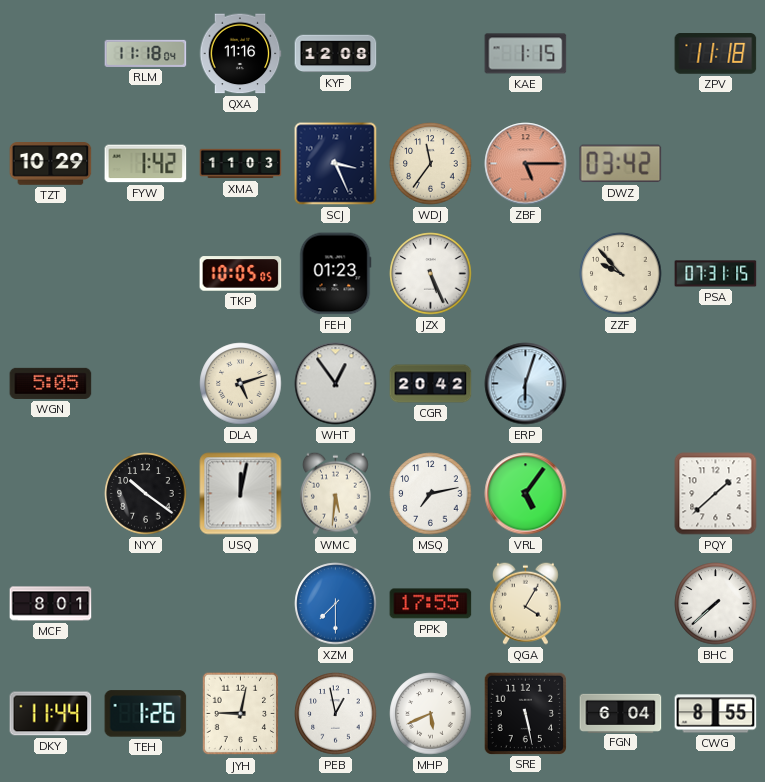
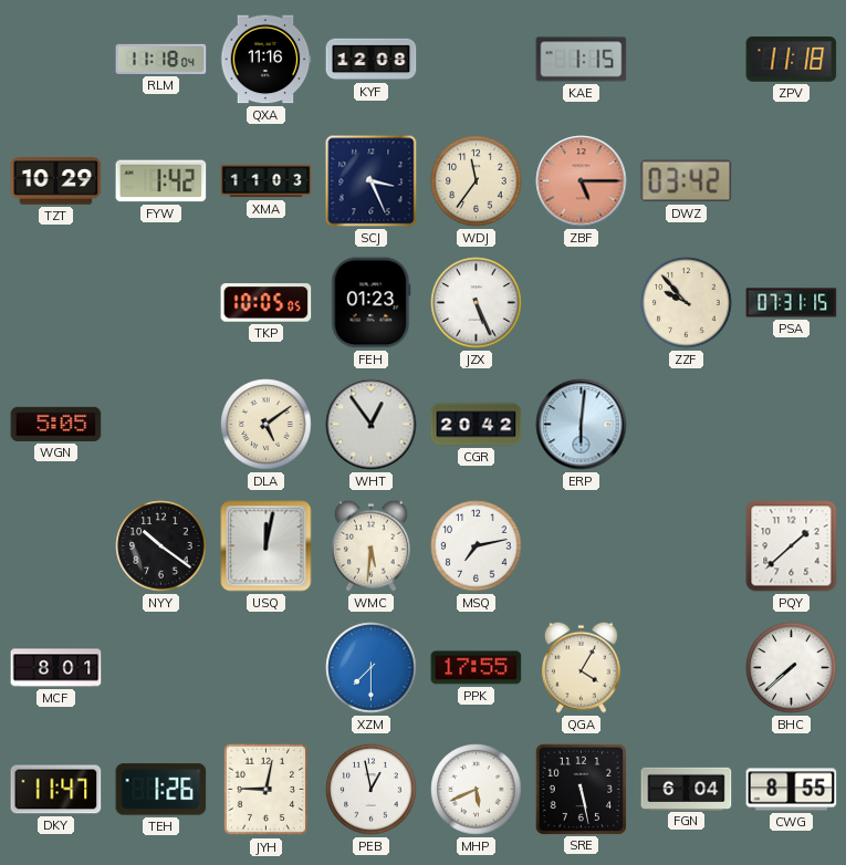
DLA: 5:12 -> 5:09
ERP: 6:03 -> 6:01
VRL: 5:06 -> none
DKY: 11:44 -> 11:47
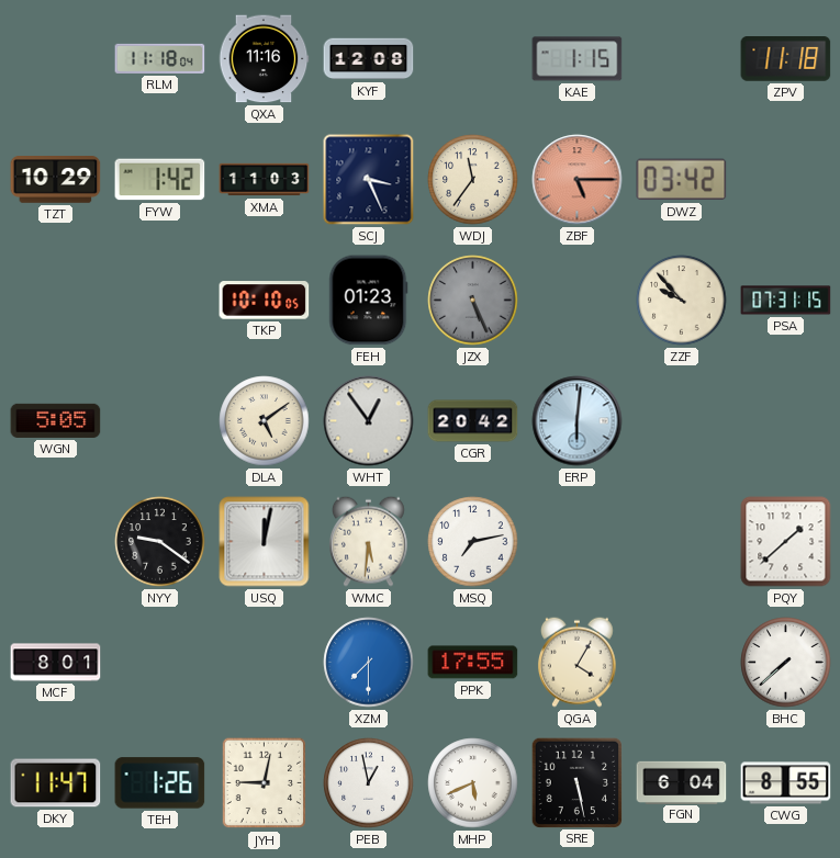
TKP: 10:05 -> 10:10
JZX dial: white -> grey
NYY: 10:21 -> 9:21
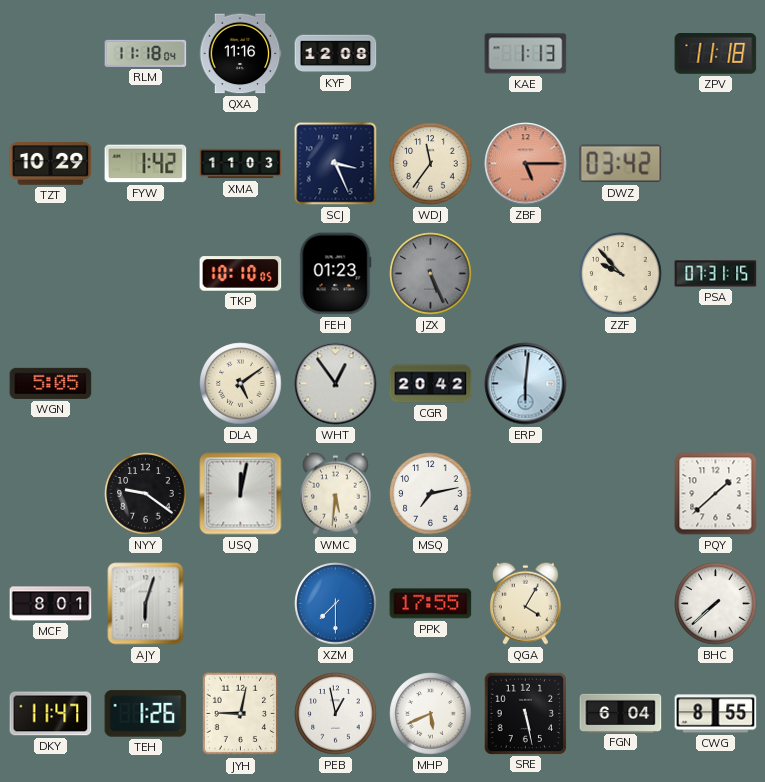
KAE: 1:15 -> 1:13
AJY: none -> 6:03
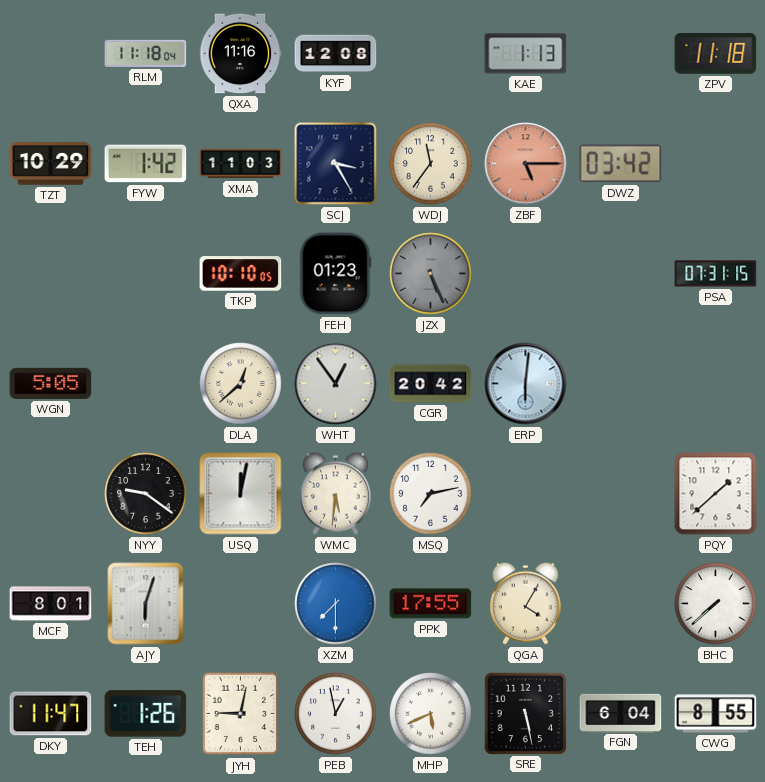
SCJ: 3:26 -> 3:25
ZZF: 9:53 -> none
DLA: 5:09 -> 12:38
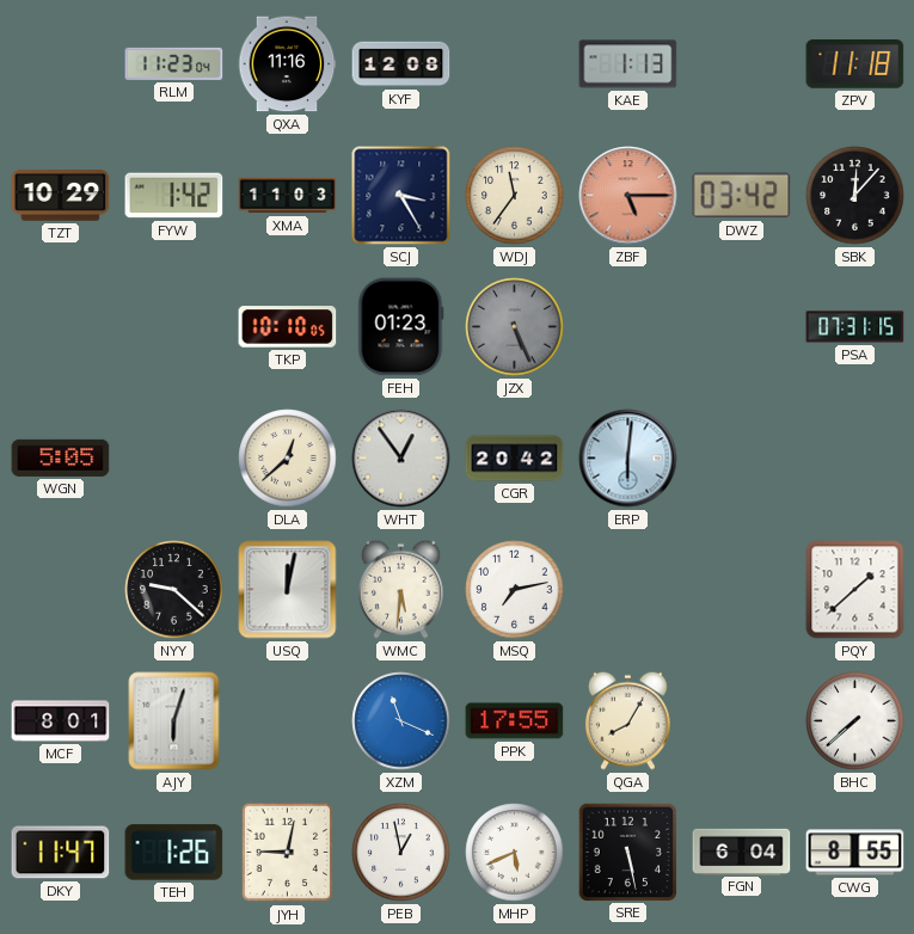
RLM: 11:18 -> 11:23
SBK: none -> 12:07
NYY: 9:21 -> 9:22
XZM: 7:30 -> 11:19
QGA: 4:05 -> 8:05
